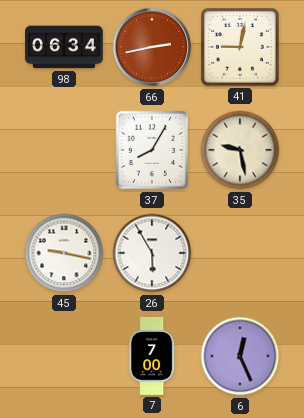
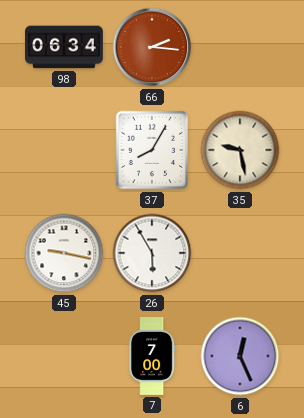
66: 2:43 -> 2:16
41: 9:02 -> none
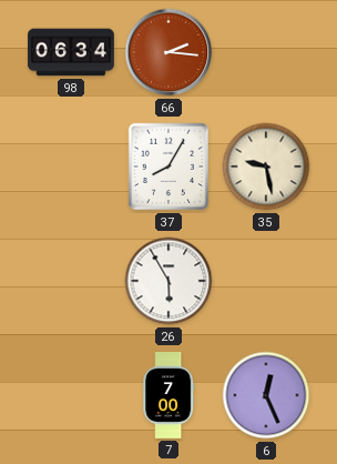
45: 9:17 -> none
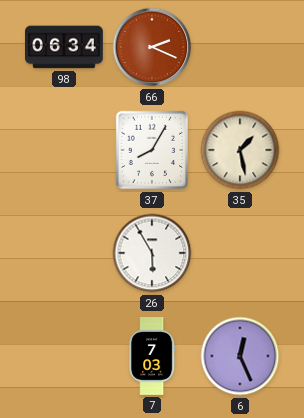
66: 2:16 -> 2:19
35: 9:28 -> 1:28
7: 7:00 -> 7:03
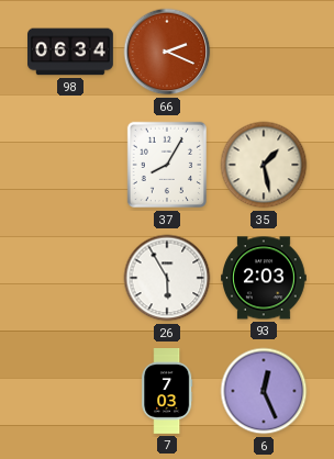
93: none -> 2:03
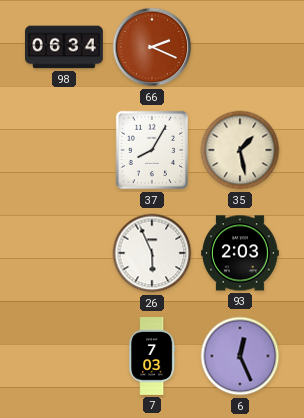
26: 5:55 -> 5:56
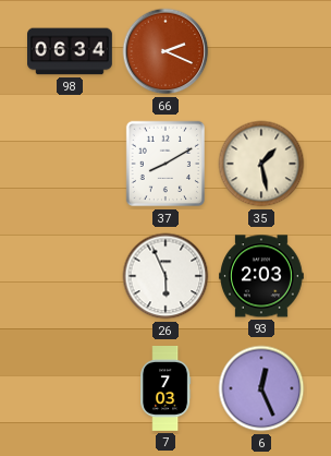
37: 8:05 -> 8:10
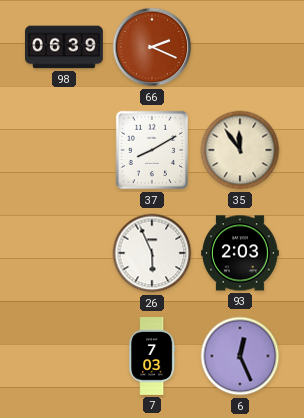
98: 06:34 -> 06:39
35: 1:28 -> 11:54
